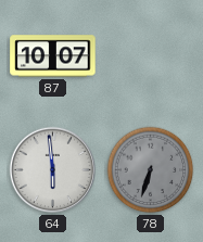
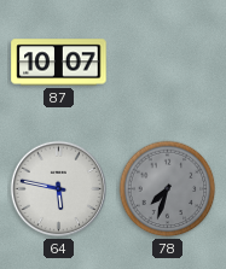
64: 5:59 -> 5:47
78: 6:33 -> 7:33
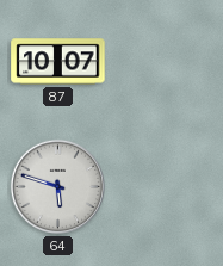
64: 5:47 -> 5:48
78: 7:33 -> none
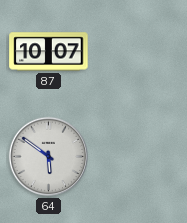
64: 5:48 -> 5:51
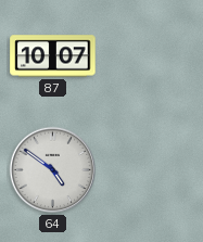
64: 5:51 -> 4:51
